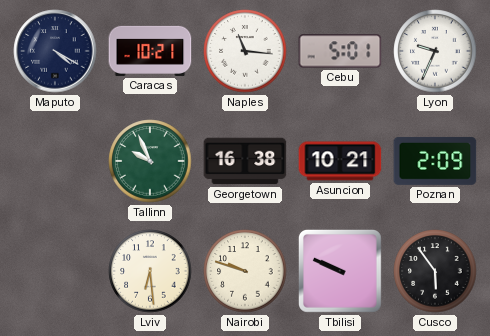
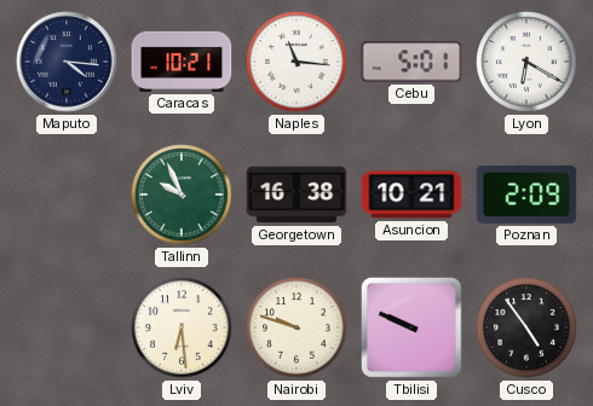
Maputo: 4:20 -> 4:16
Lyon: 9:34 -> 6:20
Cusco: 5:54 -> 4:54
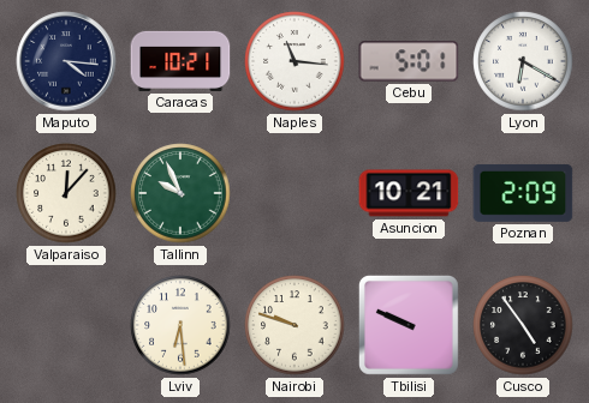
Valparaiso: none -> 12:07
Georgetown: 16:38 -> none
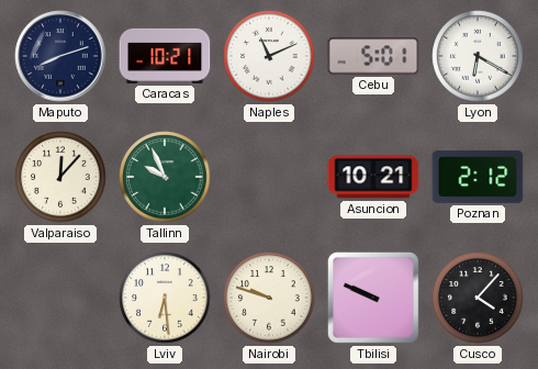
Maputo: 4:16 -> 8:12
Naples: 11:16 -> 11:11
Poznan: 2:09 -> 2:12
Cusco: 4:54 -> 4:07
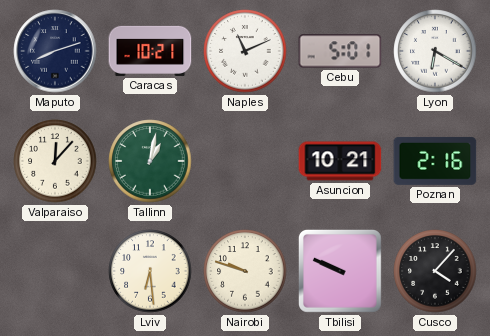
Tallinn: 9:56 -> 1:02
Poznan: 2:12 -> 2:16
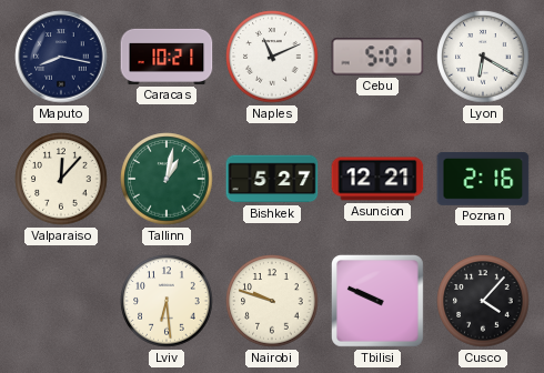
Maputo: 8:12 -> 8:17
Bishkek: none -> 5:27
Asuncion: 10:21 -> 12:21
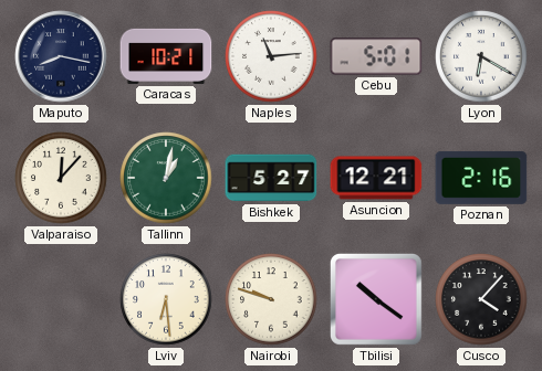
Naples: 11:11 -> 11:14
Tbilisi: 9:49 -> 10:21
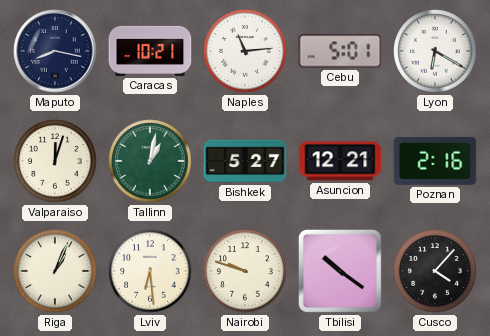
Valparaiso: 12:07 -> 12:03
Riga: none -> 1:04
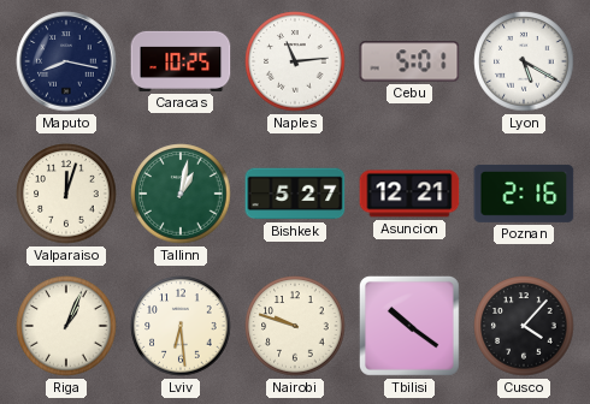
Caracas: 10:21 -> 10:25
Lyon: 6:20 -> 5:20
